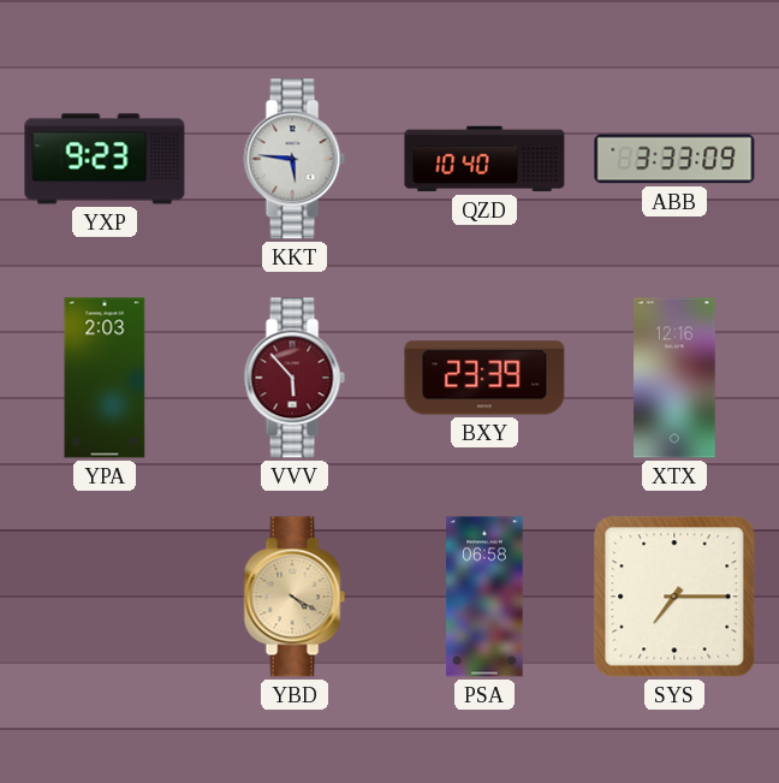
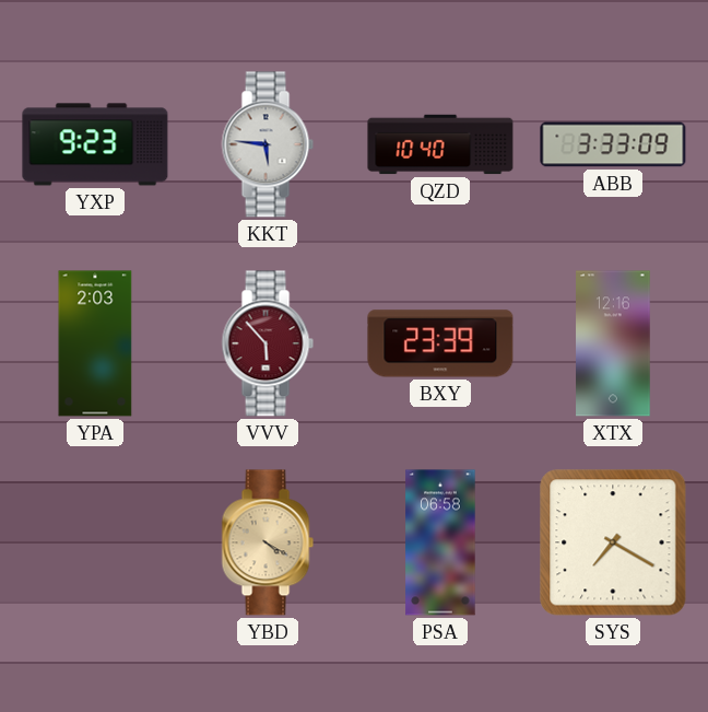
SYS: 7:15 -> 7:20
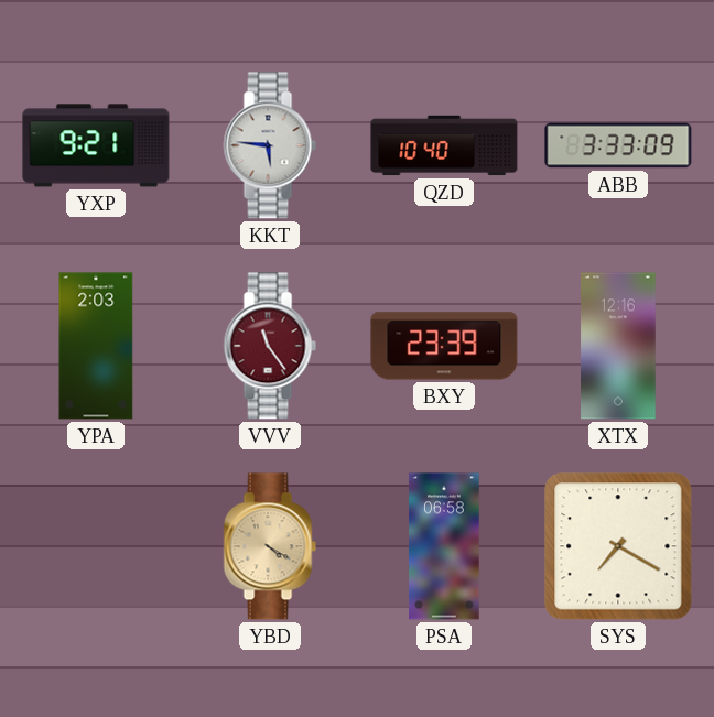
YXP: 9:23 -> 9:21
VVV: 5:53 -> 11:24
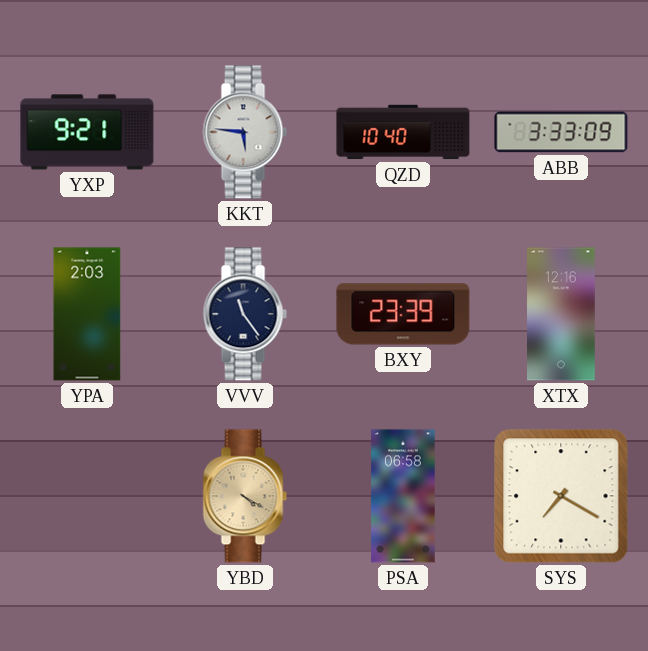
VVV dial: burgundy -> navy
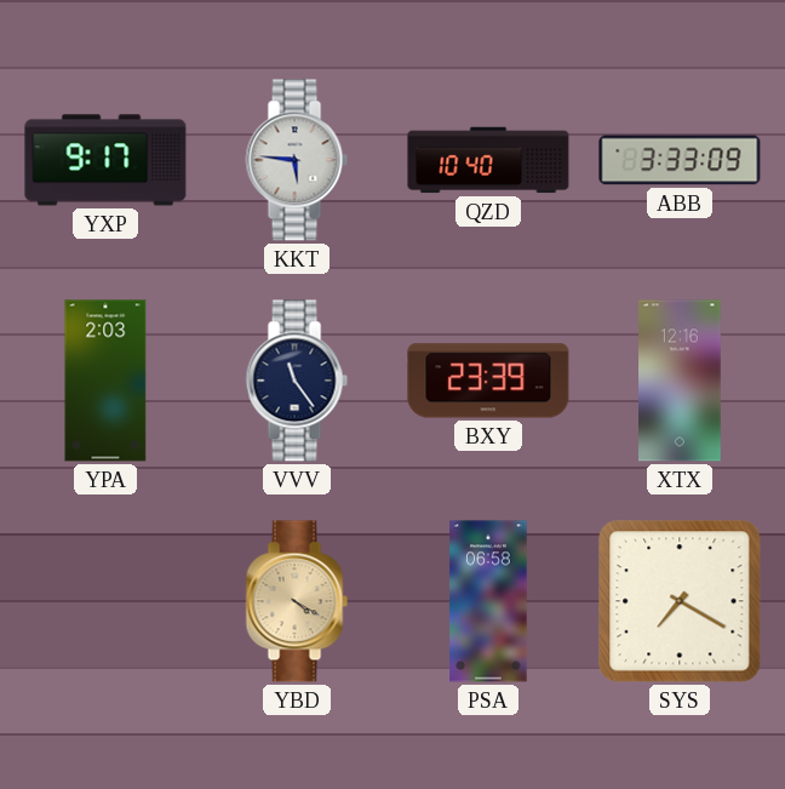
YXP: 9:21 -> 9:17
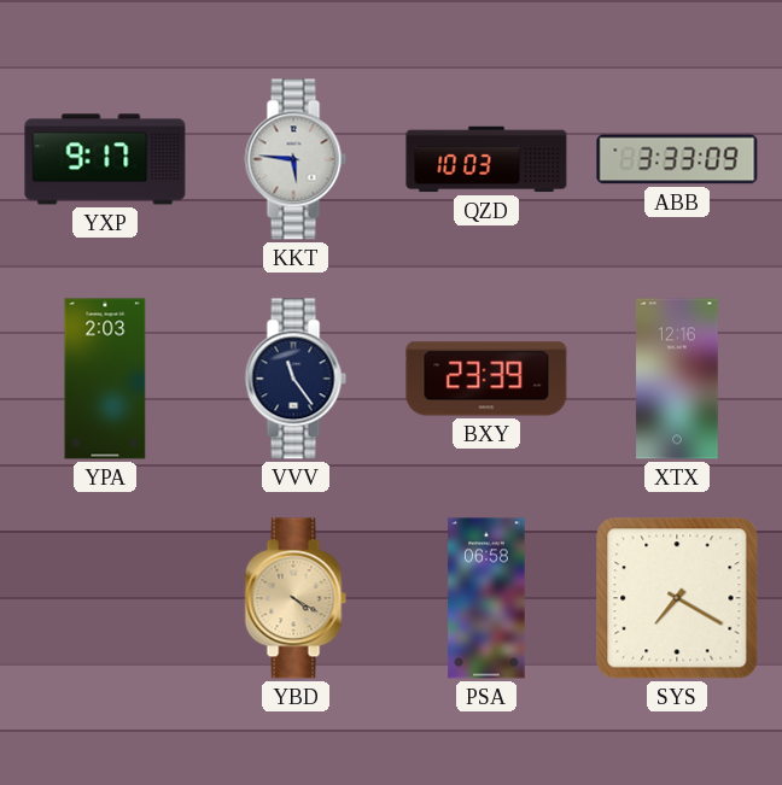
QZD: 10:40 -> 10:03
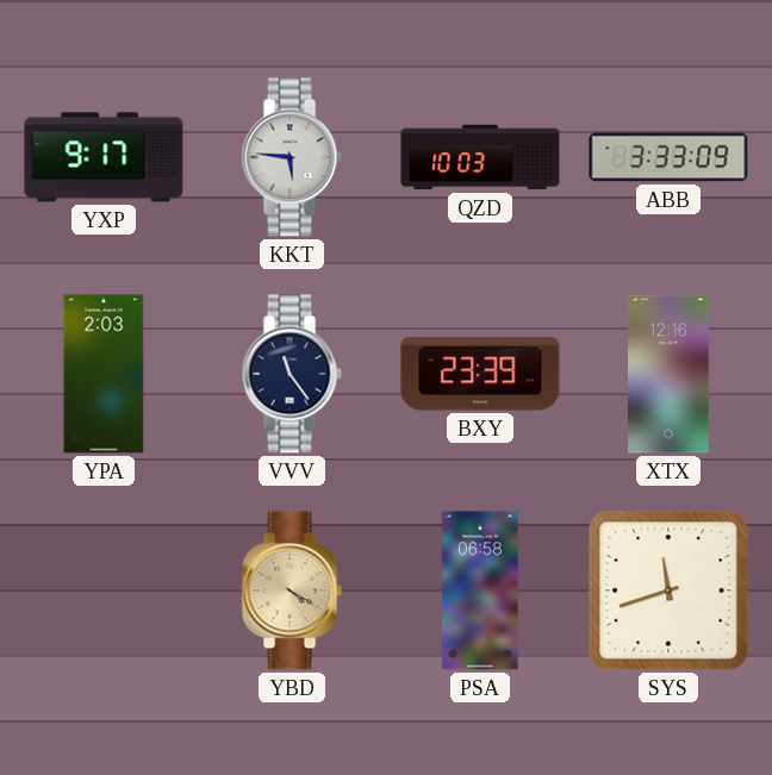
SYS: 7:20 -> 11:42
